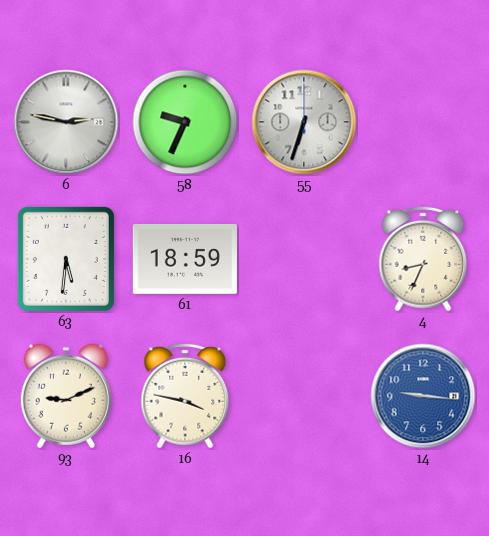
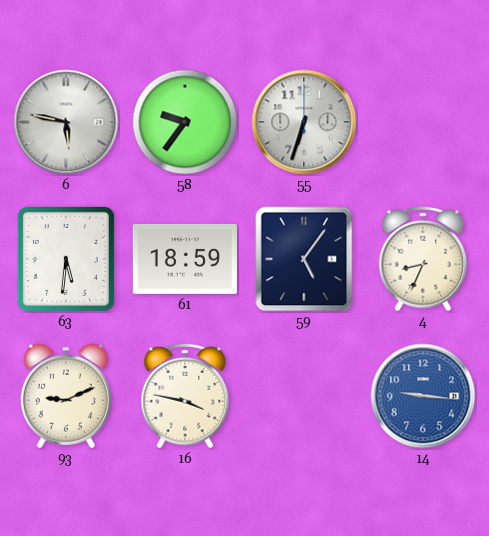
6: 2:47 -> 5:47
58: 9:34 -> 9:36
59: none -> 5:06
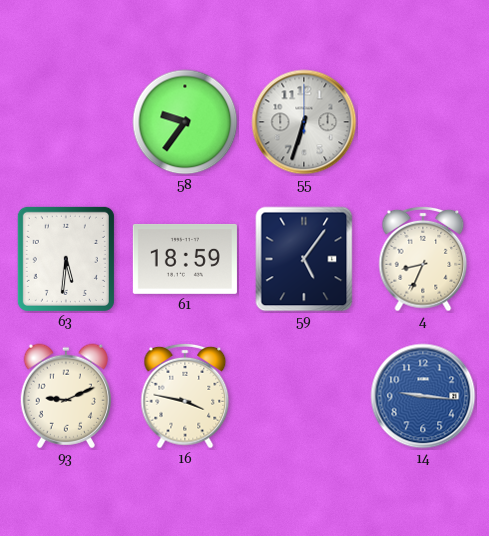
6: 5:47 -> none
